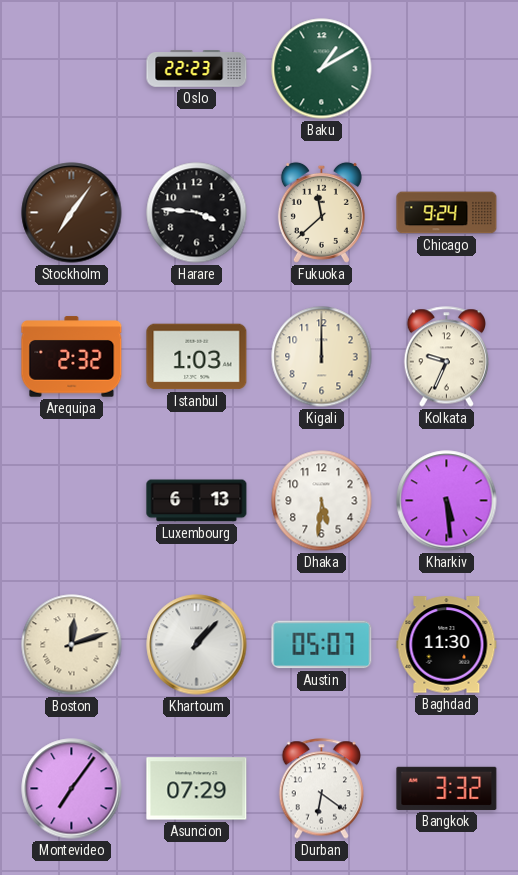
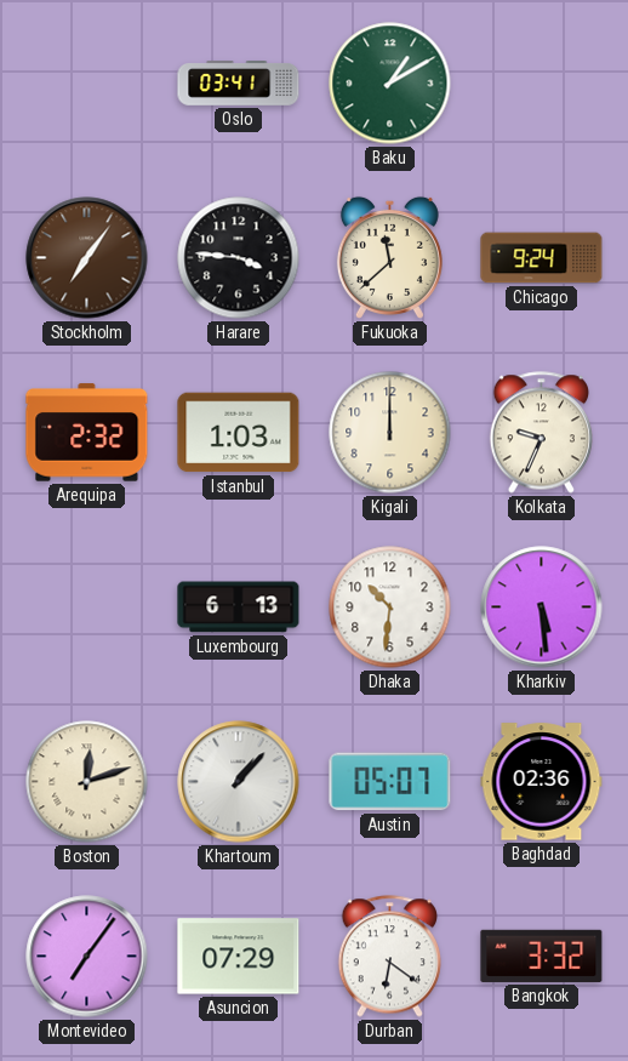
Oslo: 22:23 -> 03:41
Dhaka: 5:31 -> 10:31
Baghdad: 11:30 -> 02:36
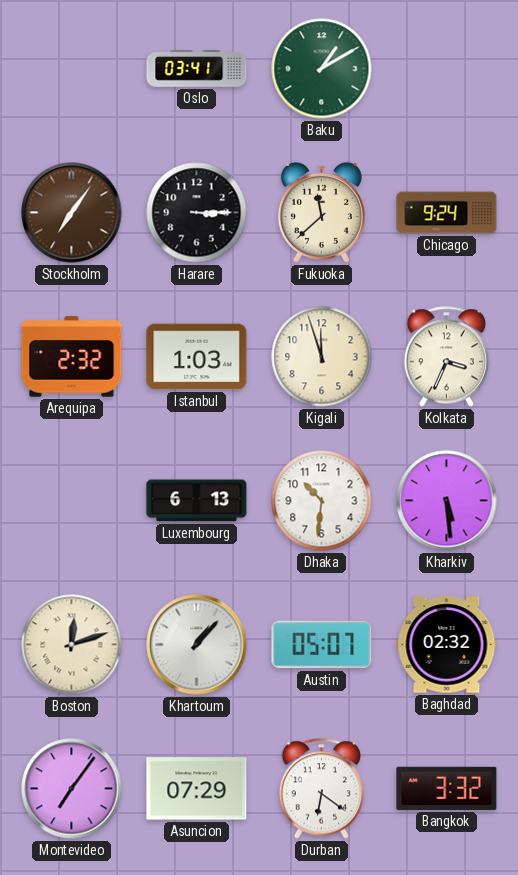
Harare: 3:46 -> 3:15
Kigali: 12:00 -> 11:57
Kolkata: 9:34 -> 3:34
Baghdad: 02:36 -> 02:32
